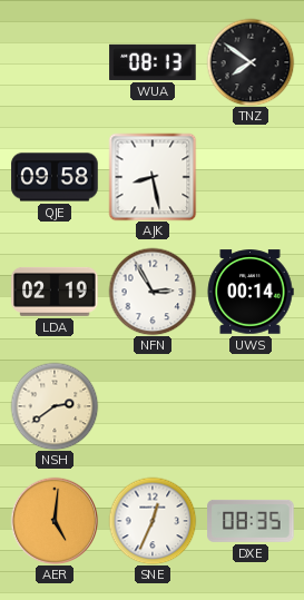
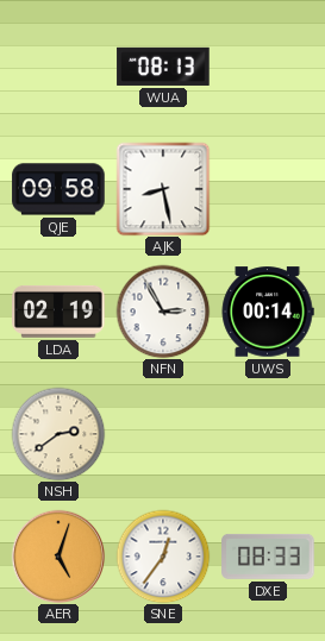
TNZ: 7:51 -> none
AER: 5:01 -> 5:03
SNE: 12:34 -> 12:36
DXE: 08:35 -> 08:33
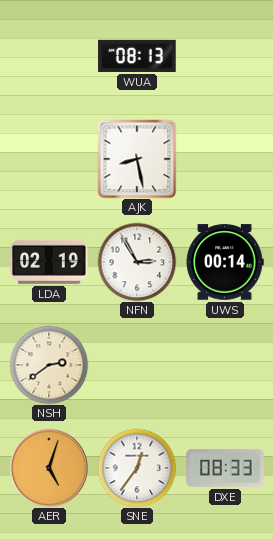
QJE: 09:58 -> none
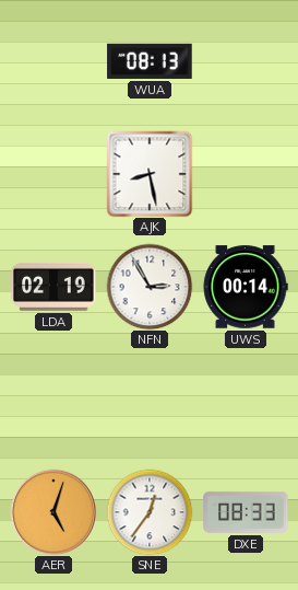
NSH: 2:39 -> none
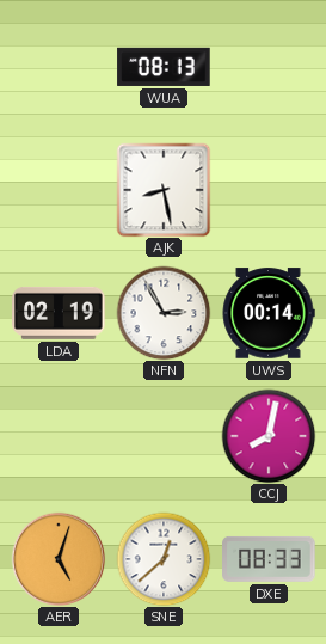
CCJ: none -> 8:02
SNE: 12:36 -> 12:38
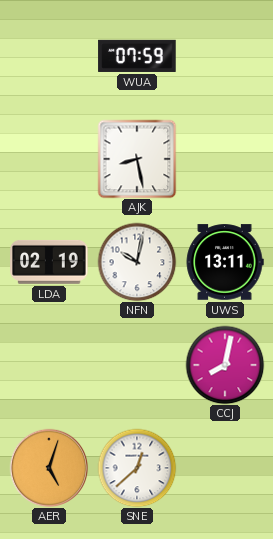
WUA: 08:13 -> 07:59
NFN: 2:55 -> 10:02
UWS: 00:14 -> 13:11
DXE: 08:33 -> none
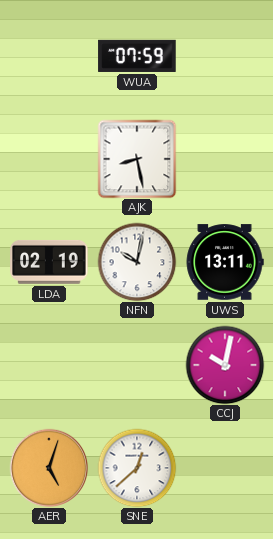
CCJ: 8:02 -> 10:02
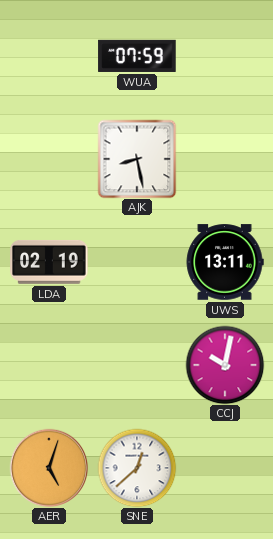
NFN: 10:02 -> none
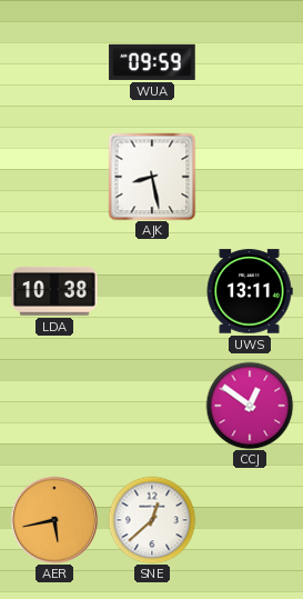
WUA: 07:59 -> 09:59
LDA: 02:19 -> 10:38
CCJ: 10:02 -> 12:51
AER: 5:03 -> 5:43
